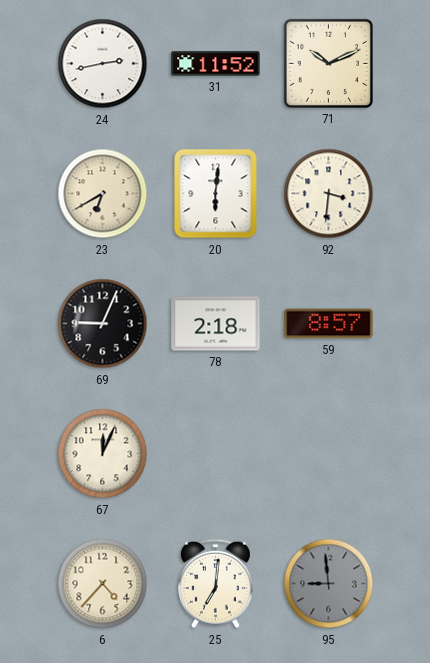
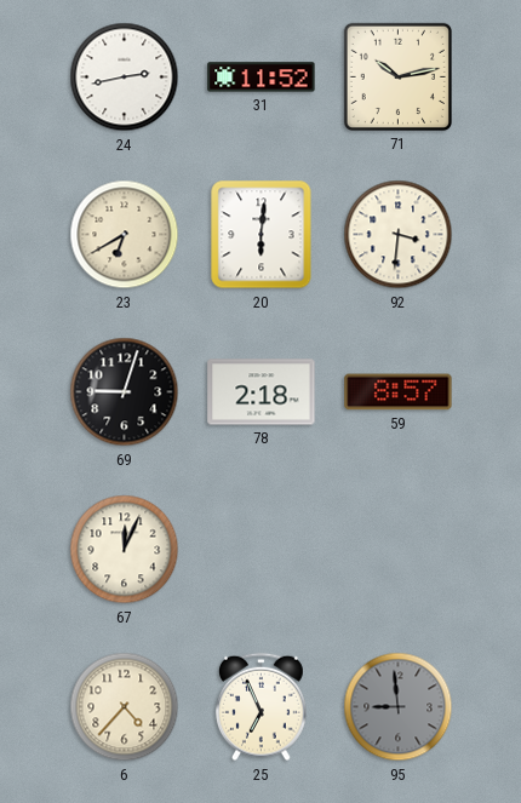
71: 10:11 -> 10:13
69: 9:04 -> 9:03
25: 7:01 -> 6:56
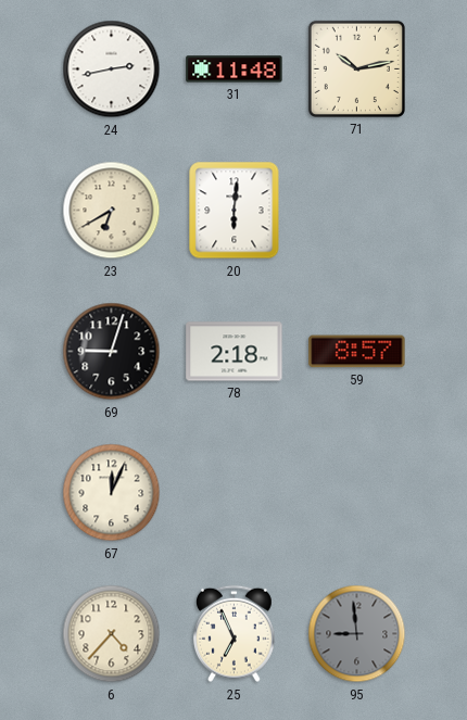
31: 11:52 -> 11:48
92: 3:31 -> none
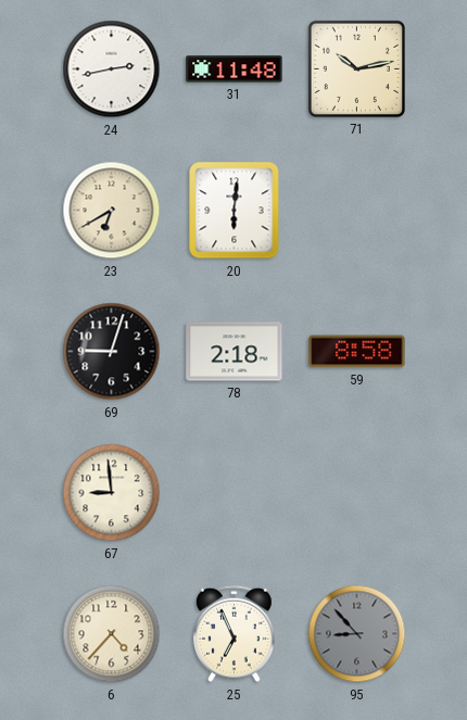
59: 8:57 -> 8:58
67: 12:04 -> 8:59
95: 8:59 -> 8:53
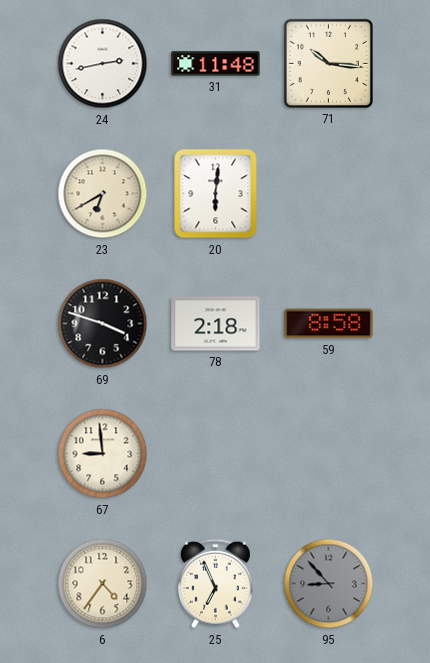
71: 10:13 -> 10:16
69: 9:03 -> 3:48
6: 4:37 -> 4:36
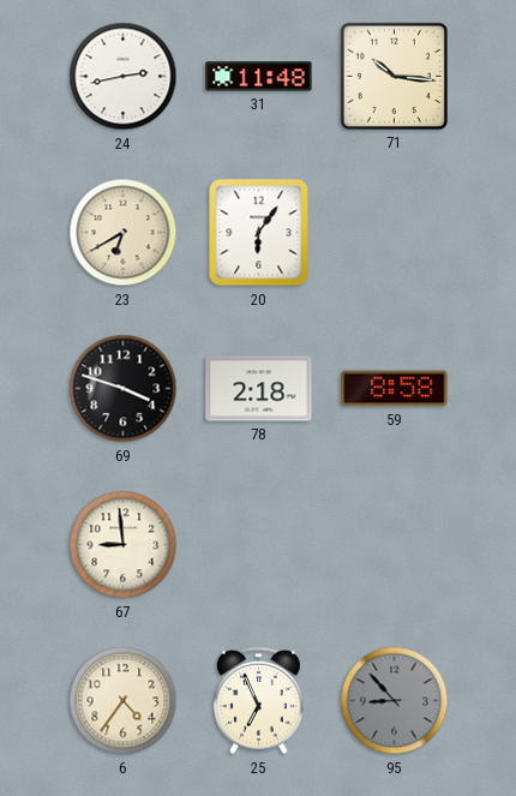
20: 6:01 -> 6:06
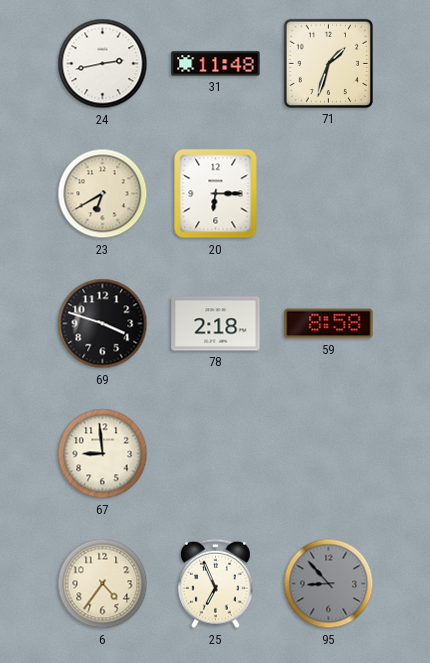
71: 10:16 -> 1:33
20: 6:06 -> 6:15
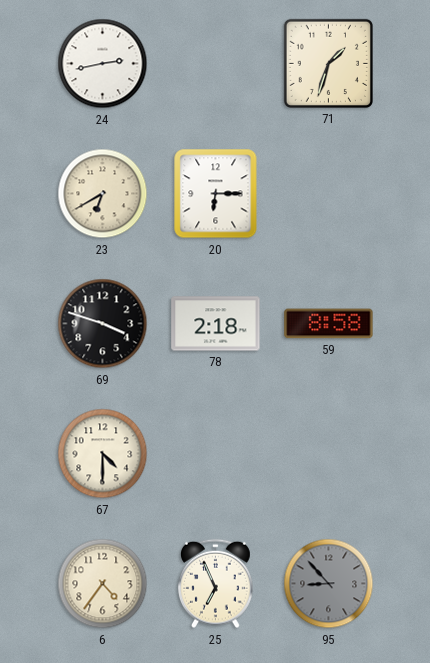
31: 11:48 -> none
67: 8:59 -> 4:30
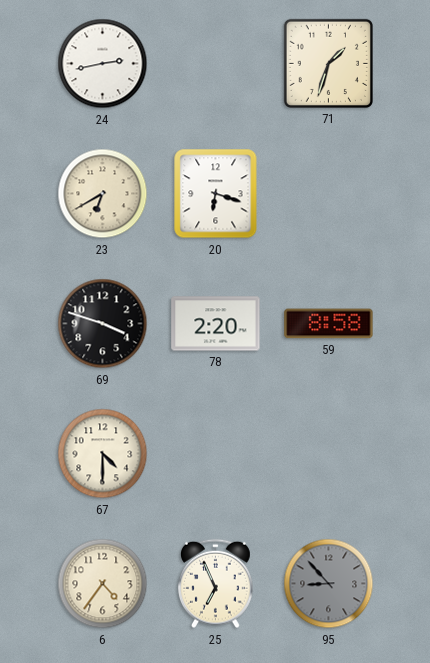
20: 6:15 -> 6:18
78: 2:18 -> 2:20
